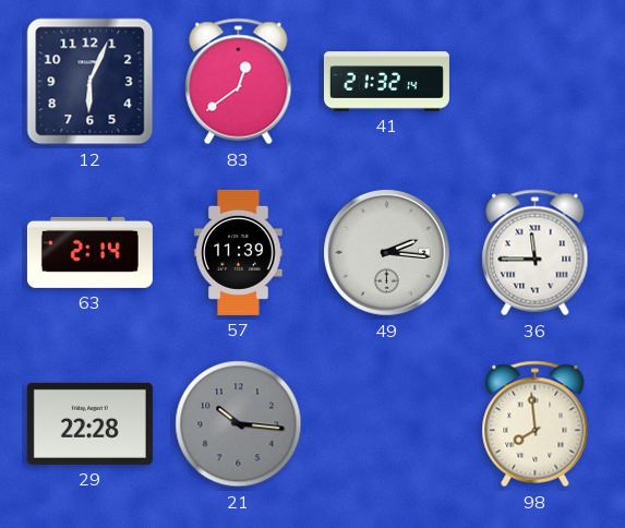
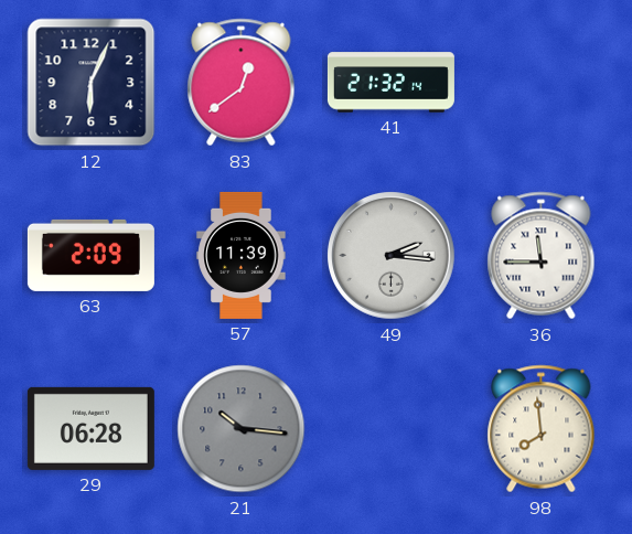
63: 2:14 -> 2:09
29: 22:28 -> 06:28
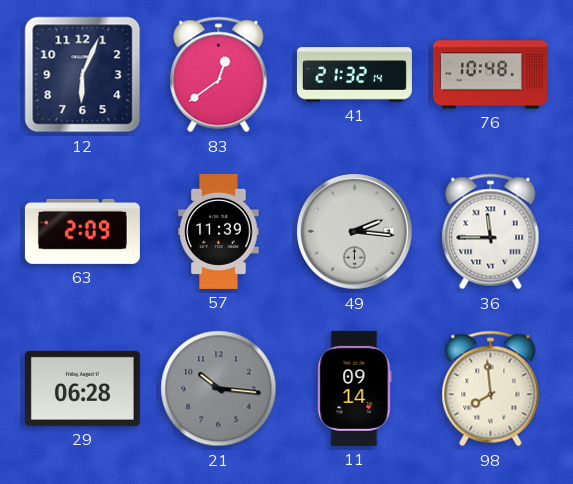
76: none -> 10:48
11: none -> 09:14
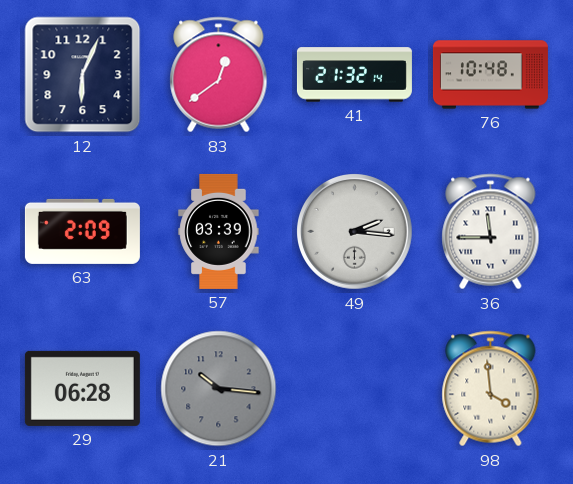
57: 11:39 -> 03:39
11: 09:14 -> none
98: 7:59 -> 3:59
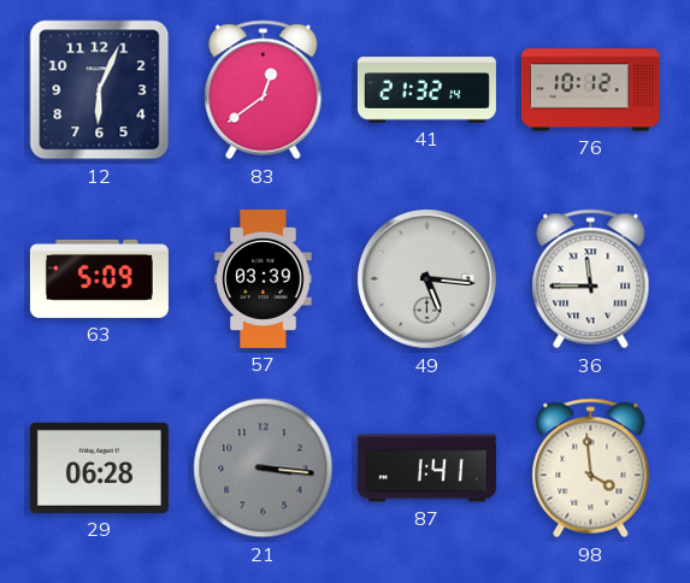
76: 10:48 -> 10:12
63: 2:09 -> 5:09
49: 2:16 -> 5:16
21: 10:16 -> 3:16
87: none -> 1:41
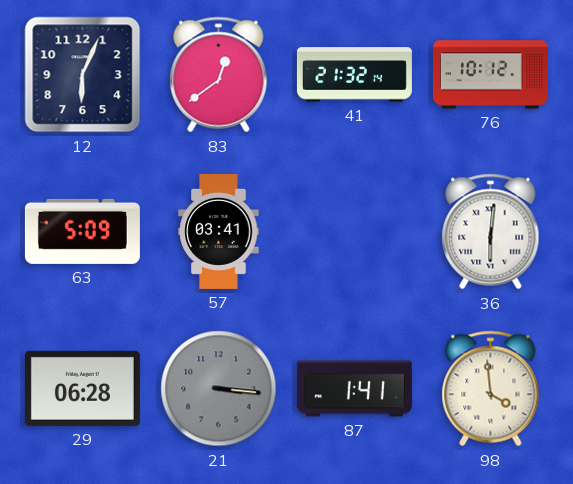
57: 03:39 -> 03:41
49: 5:16 -> none
36: 11:45 -> 6:01
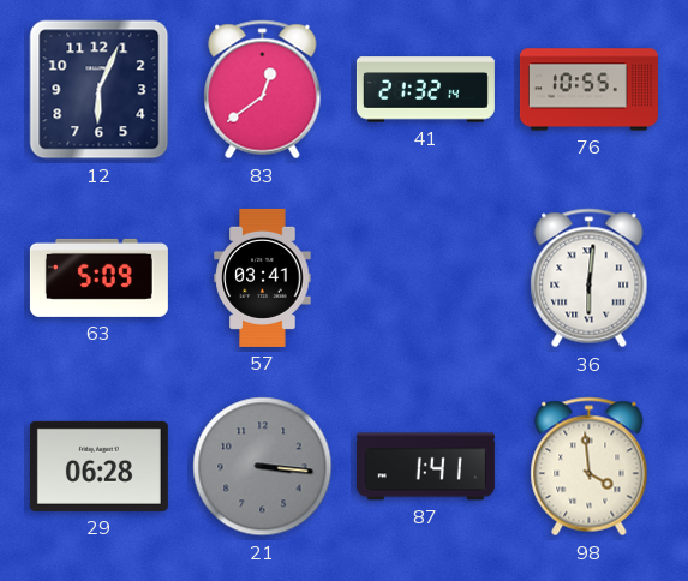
76: 10:12 -> 10:55
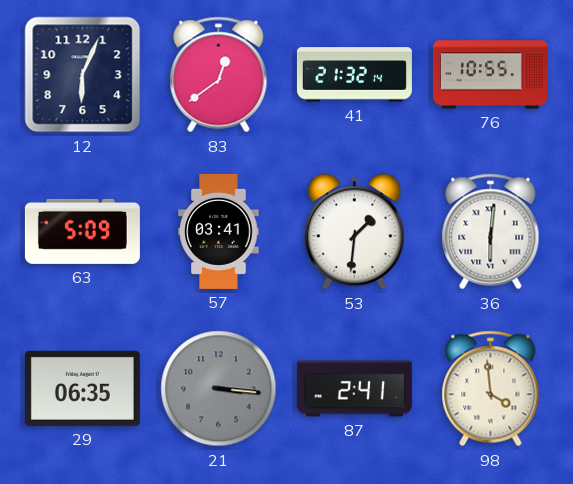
53: none -> 1:31
29: 06:28 -> 06:35
87: 1:41 -> 2:41
